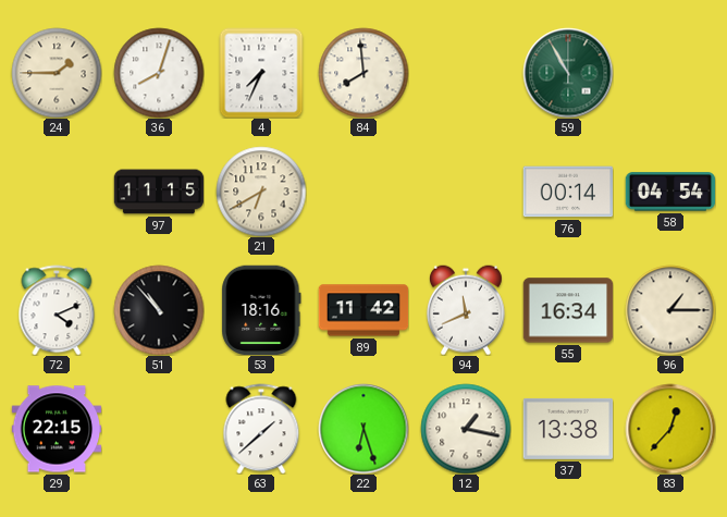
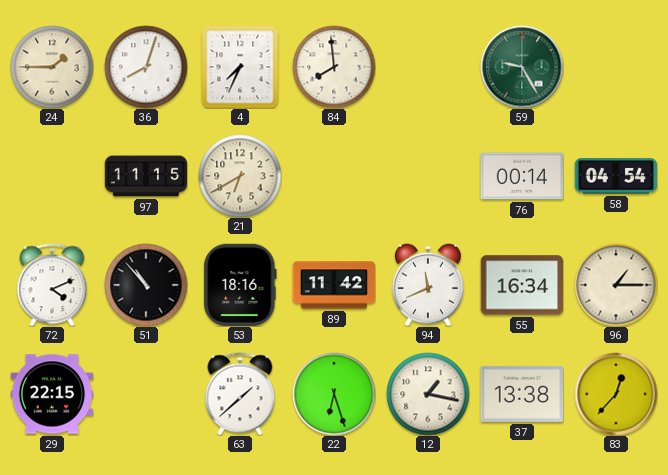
59: 10:55 -> 9:25
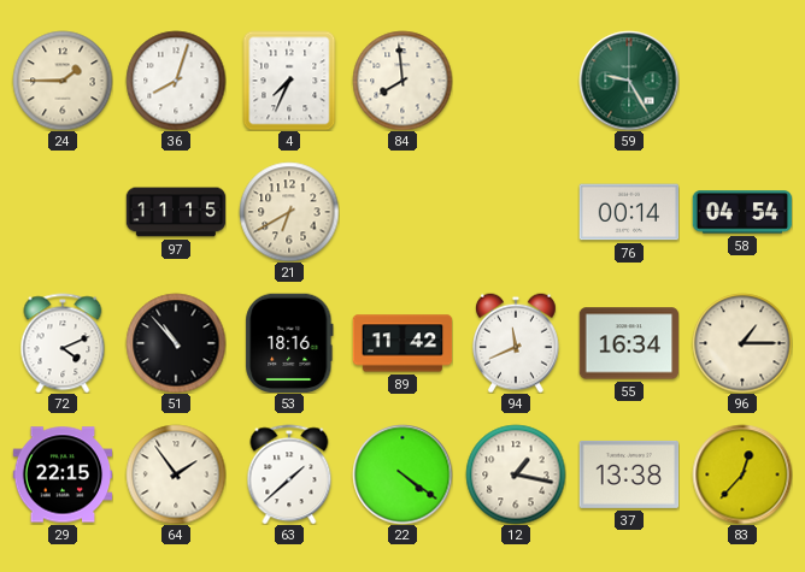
64: none -> 1:54
22: 6:27 -> 4:21
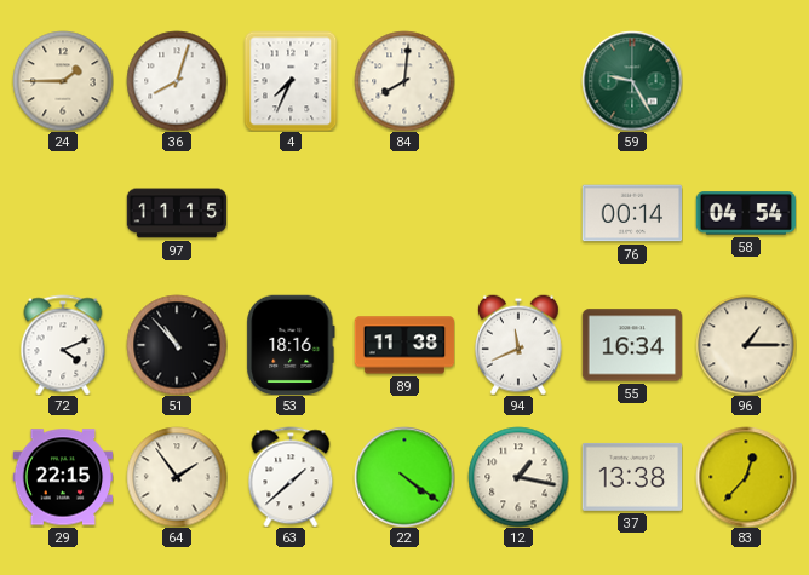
84: 7:59 -> 8:01
21: 6:40 -> none
89: 11:42 -> 11:38
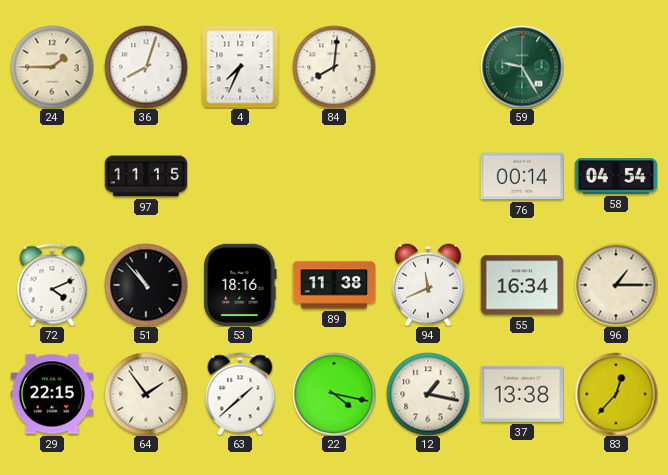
22: 4:21 -> 4:17
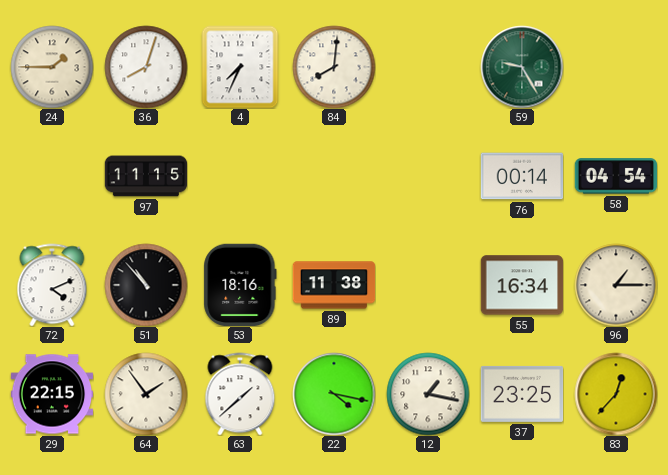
94: 11:41 -> none
37: 13:38 -> 23:25
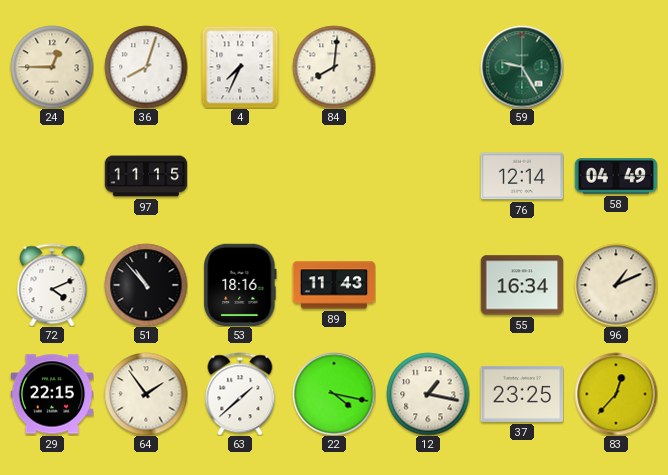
24: 1:45 -> 12:45
76: 00:14 -> 12:14
58: 04:54 -> 04:49
89: 11:38 -> 11:43
96: 1:15 -> 1:11
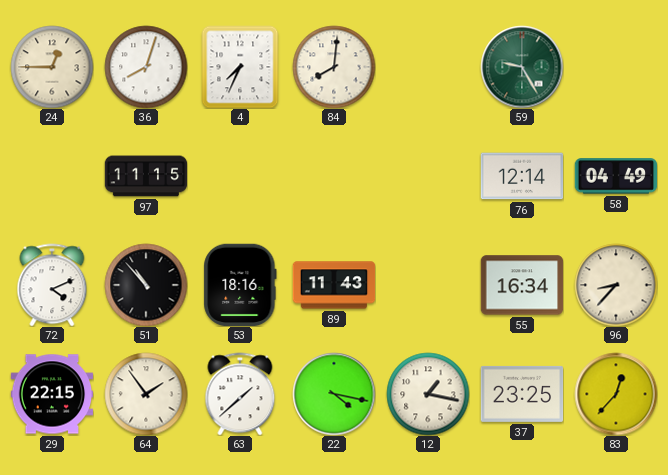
96: 1:11 -> 8:37
